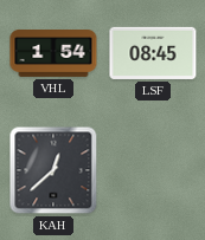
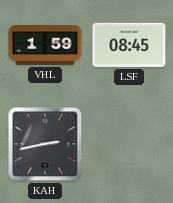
VHL: 1:54 -> 1:59
KAH: 12:38 -> 2:43
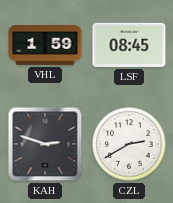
KAH: 2:43 -> 2:48
CZL: none -> 2:40
